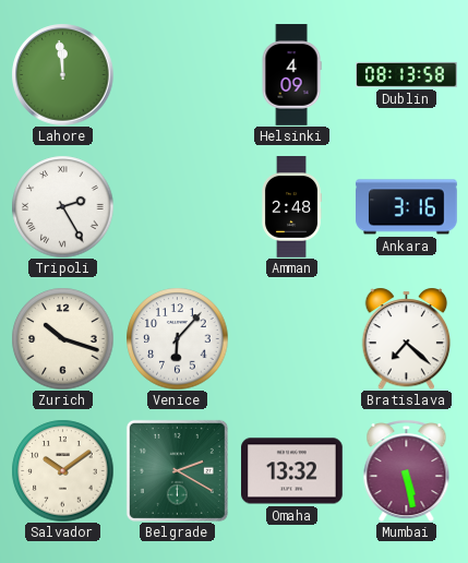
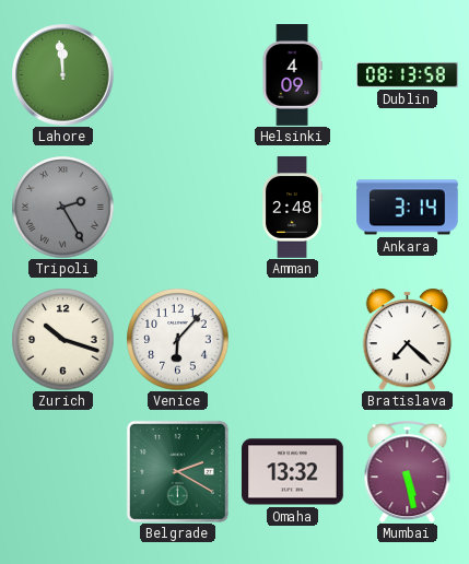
Tripoli dial: white -> grey
Ankara: 3:16 -> 3:14
Salvador: 10:09 -> none
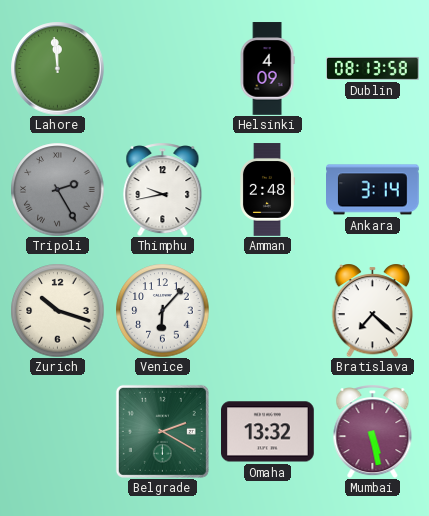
Thimphu: none -> 9:43
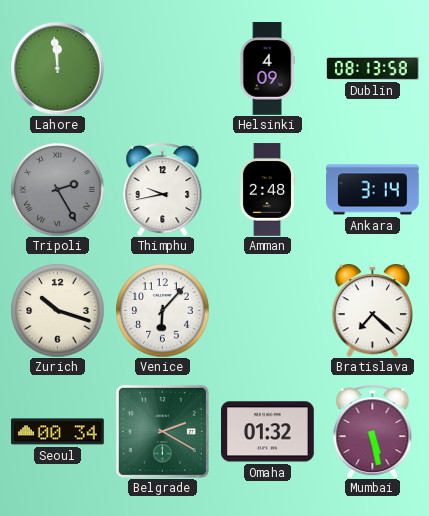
Seoul: none -> 00:34
Omaha: 13:32 -> 01:32
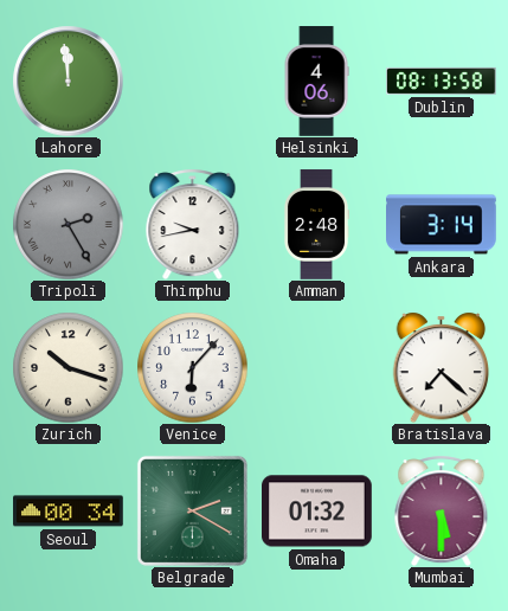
Helsinki: 4:09 -> 4:06
Mumbai: 5:28 -> 5:30
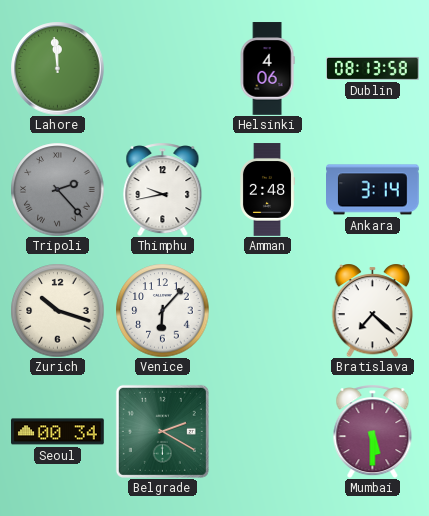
Tripoli: 2:25 -> 2:23
Omaha: 01:32 -> none
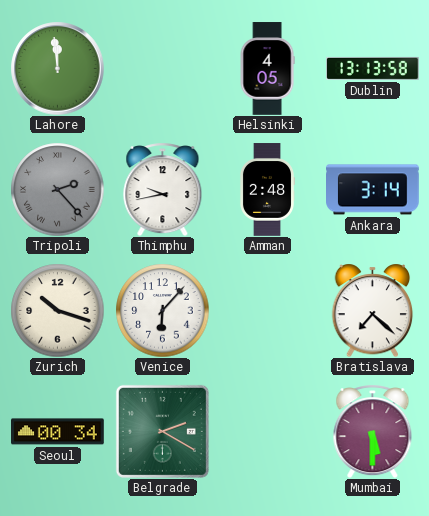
Helsinki: 4:06 -> 4:05
Dublin: 08:13 -> 13:13
